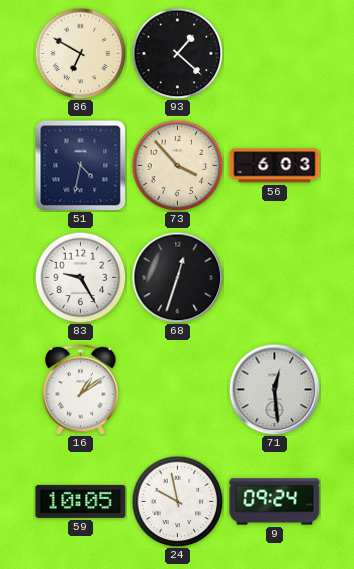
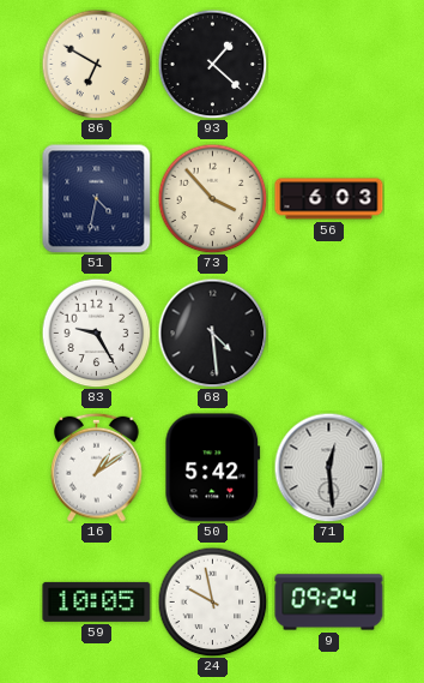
68: 12:33 -> 4:29
50: none -> 5:42
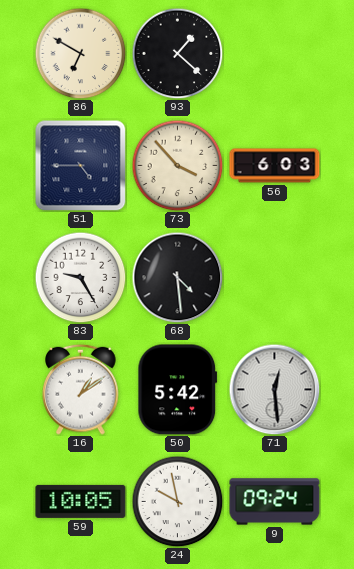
51: 4:32 -> 4:45
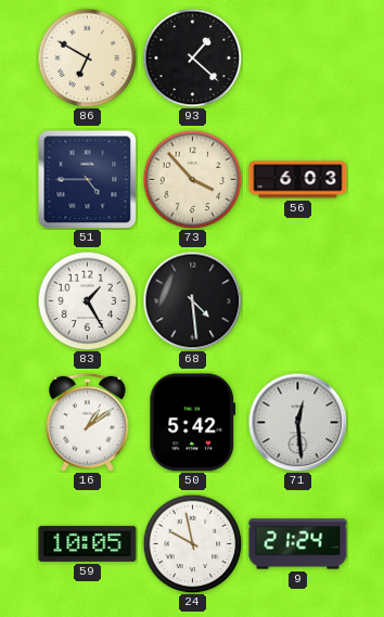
83: 9:25 -> 1:25
9: 09:24 -> 21:24
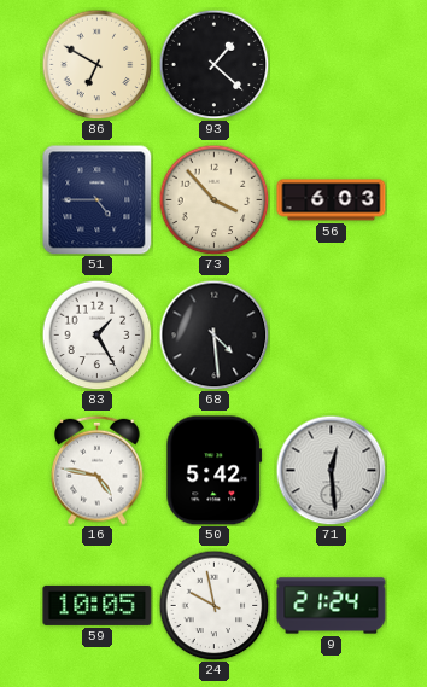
16: 1:09 -> 4:47
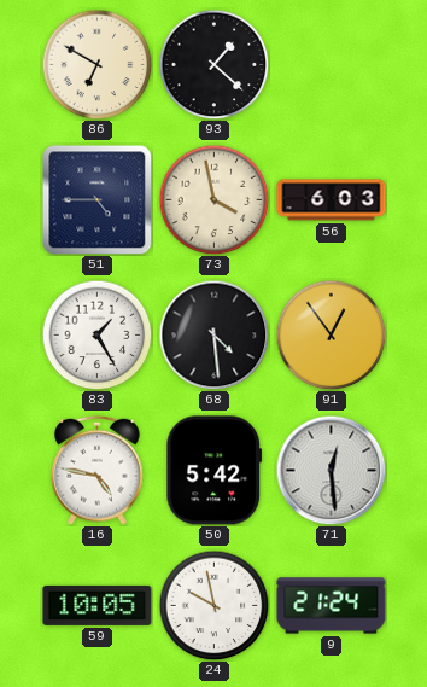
73: 3:53 -> 3:58
91: none -> 12:54
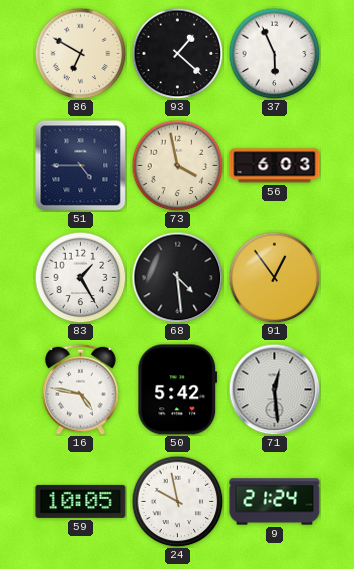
37: none -> 5:56
